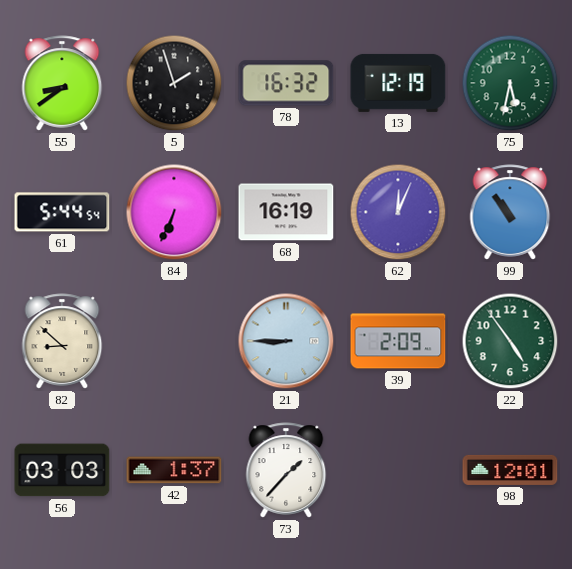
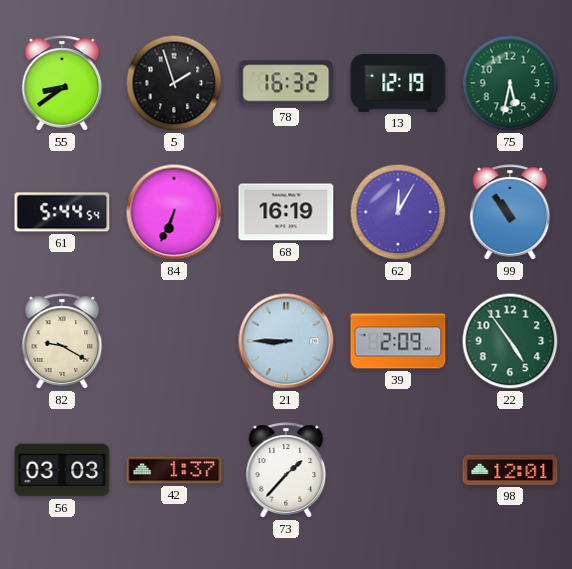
62: 12:04 -> 12:05
82: 8:52 -> 9:20
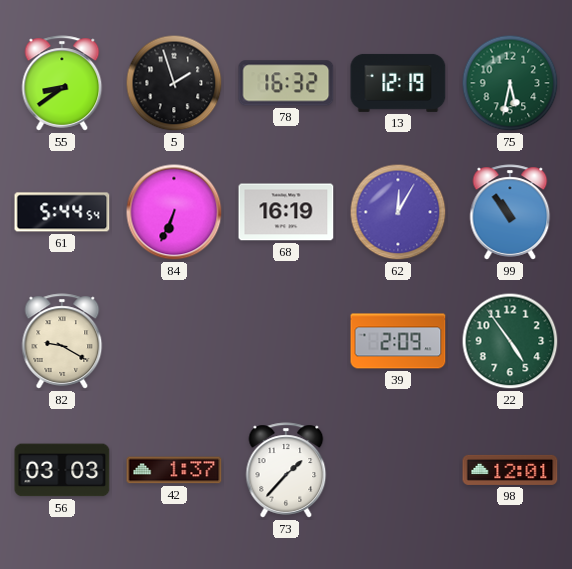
21: 8:45 -> none
